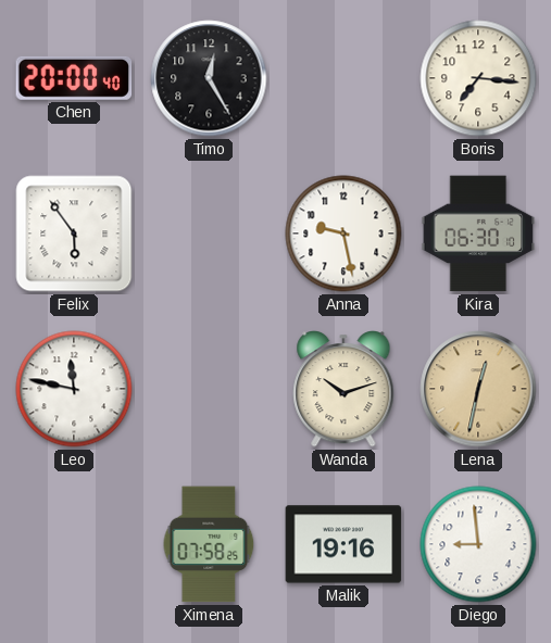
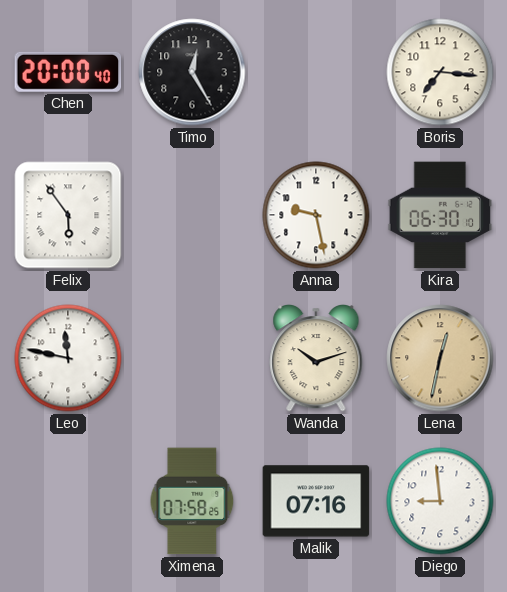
Malik: 19:16 -> 07:16
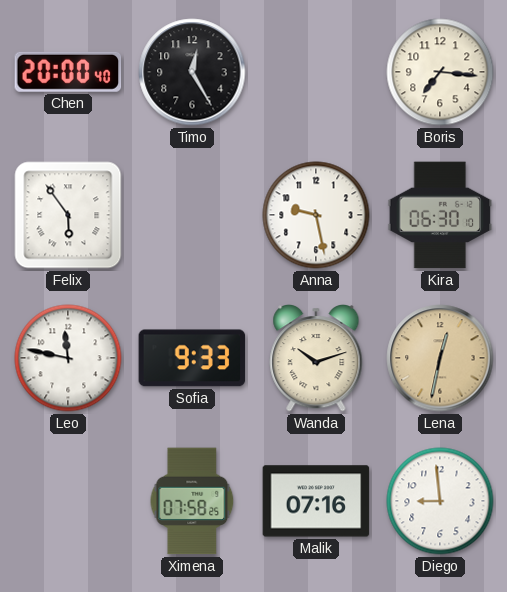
Sofia: none -> 9:33
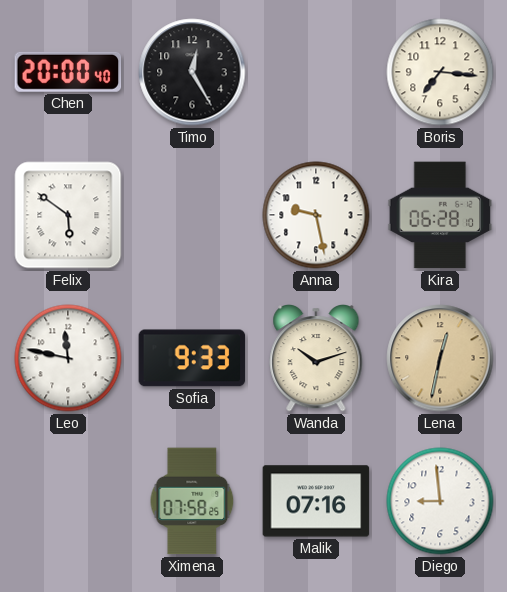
Felix: 5:54 -> 5:51
Kira: 06:30 -> 06:28
